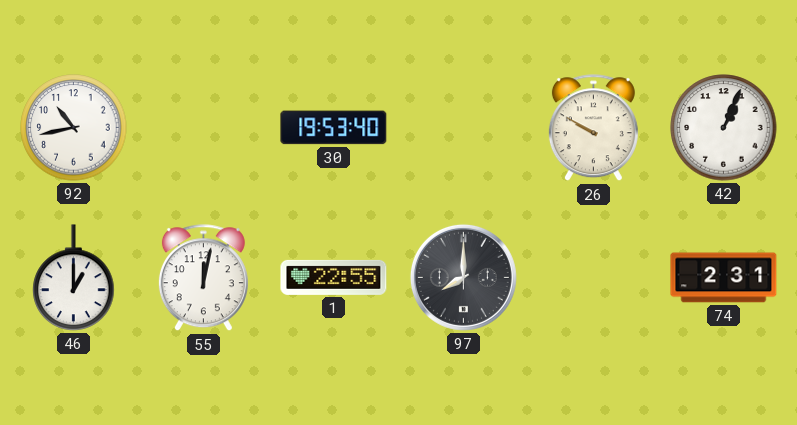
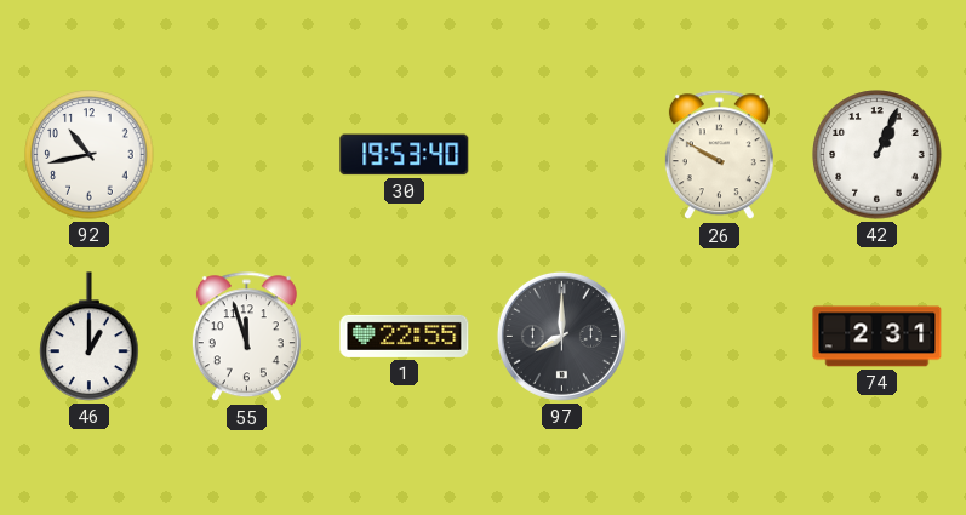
55: 12:02 -> 11:57
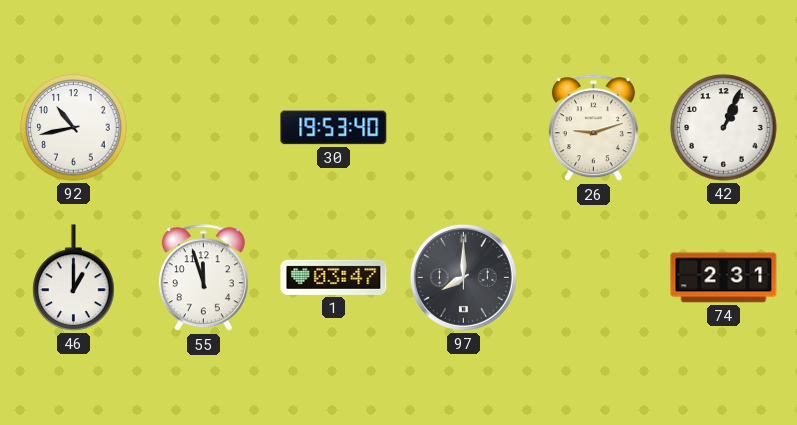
26: 9:50 -> 9:12
1: 22:55 -> 03:47
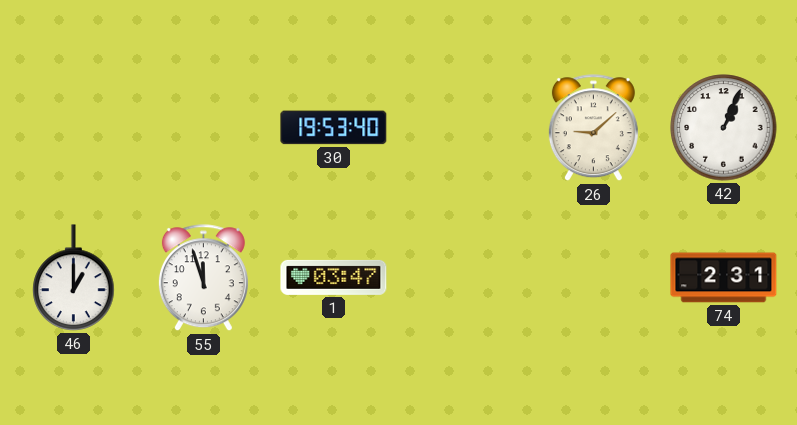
92: 10:43 -> none
26: 9:12 -> 9:08
97: 8:00 -> none
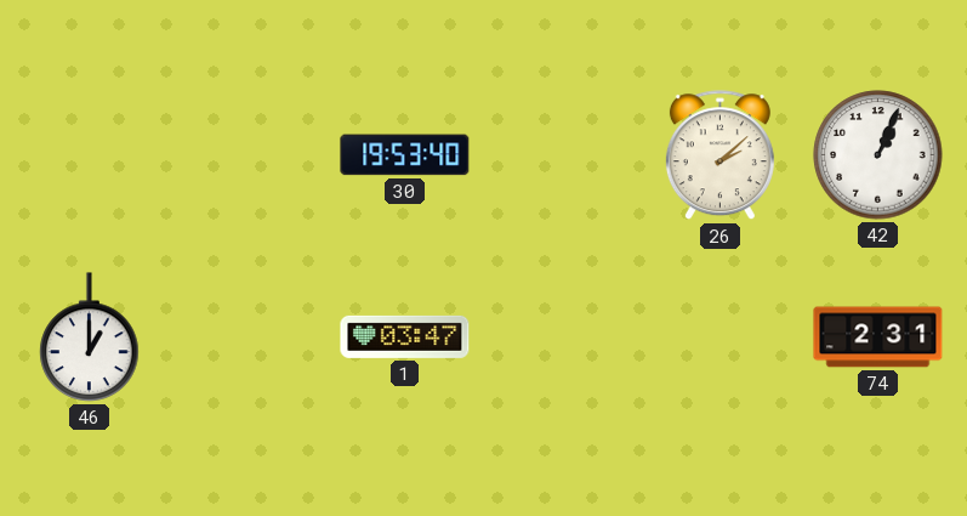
26: 9:08 -> 2:08
55: 11:57 -> none
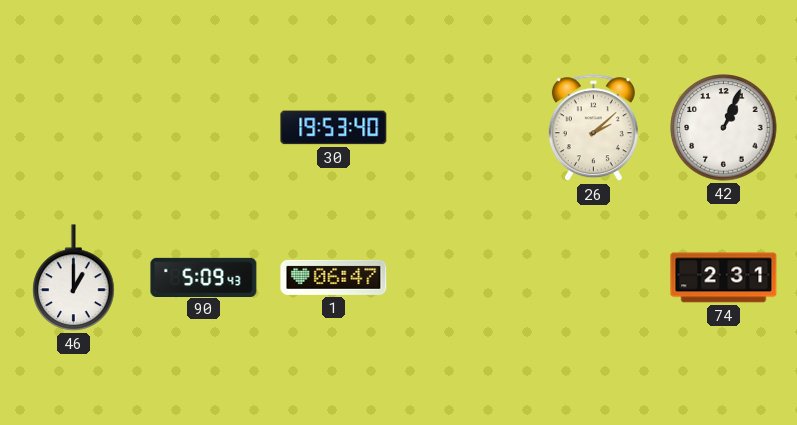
90: none -> 5:09
1: 03:47 -> 06:47
